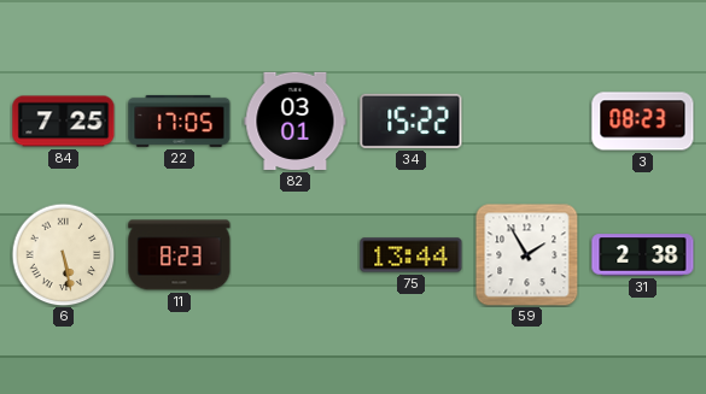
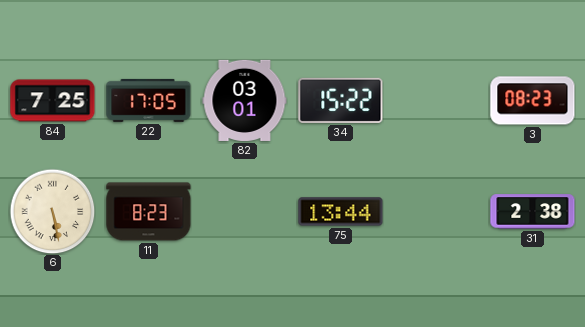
59: 1:55 -> none
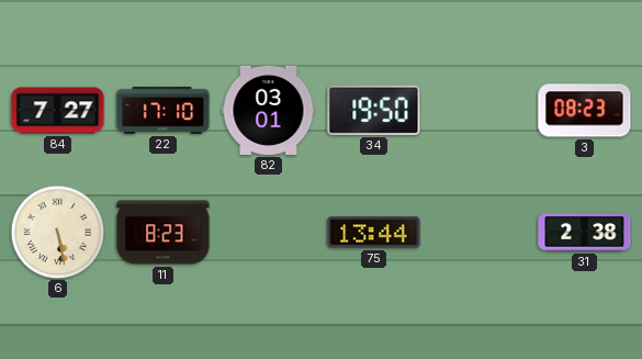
84: 7:25 -> 7:27
22: 17:05 -> 17:10
34: 15:22 -> 19:50
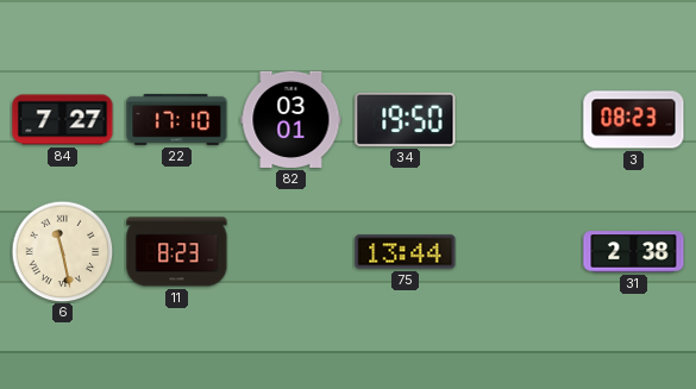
6: 5:28 -> 11:28
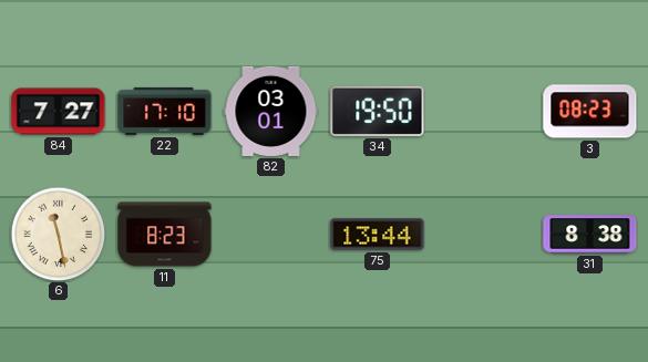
31: 2:38 -> 8:38
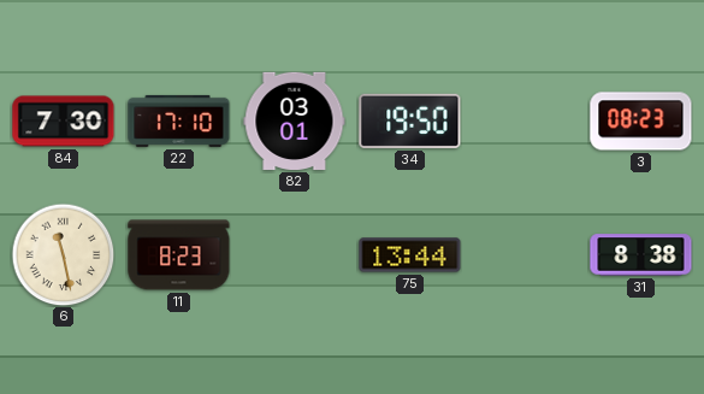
84: 7:27 -> 7:30
